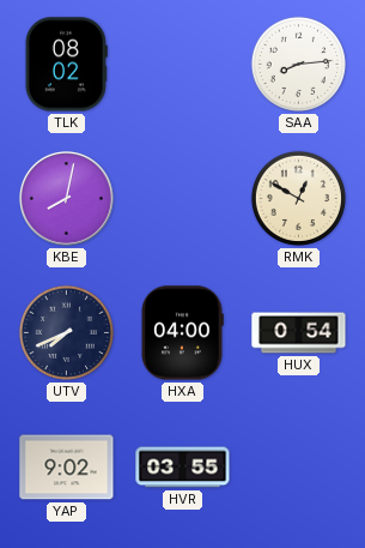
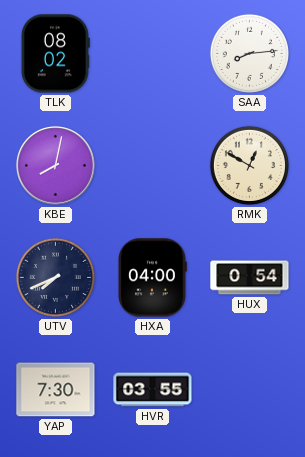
YAP: 9:02 -> 7:30
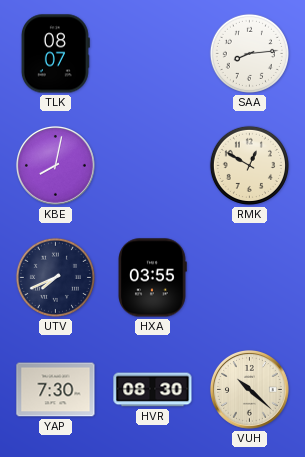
TLK: 08:02 -> 08:07
HXA: 04:00 -> 03:55
HUX: 0:54 -> none
HVR: 03:55 -> 08:30
VUH: none -> 10:22
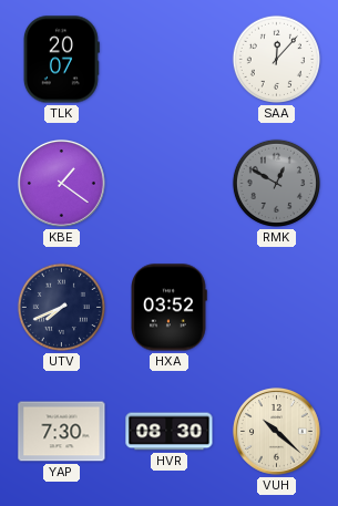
TLK: 08:07 -> 20:07
SAA: 8:14 -> 12:07
KBE: 8:02 -> 1:21
RMK dial: cream -> grey
HXA: 03:55 -> 03:52
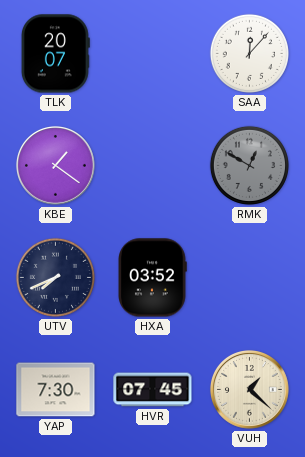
HVR: 08:30 -> 07:45
VUH: 10:22 -> 1:22
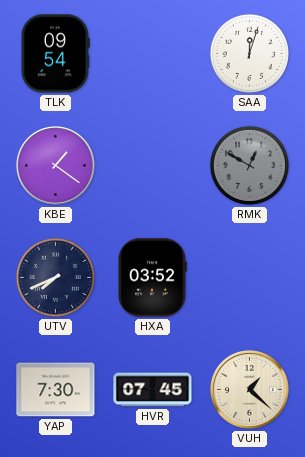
TLK: 20:07 -> 09:54
SAA: 12:07 -> 12:03
